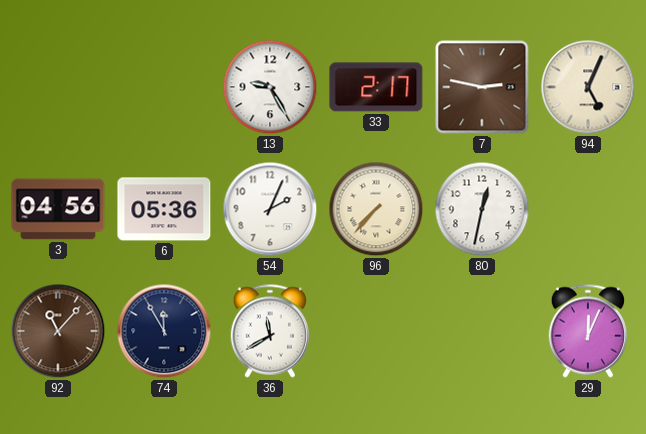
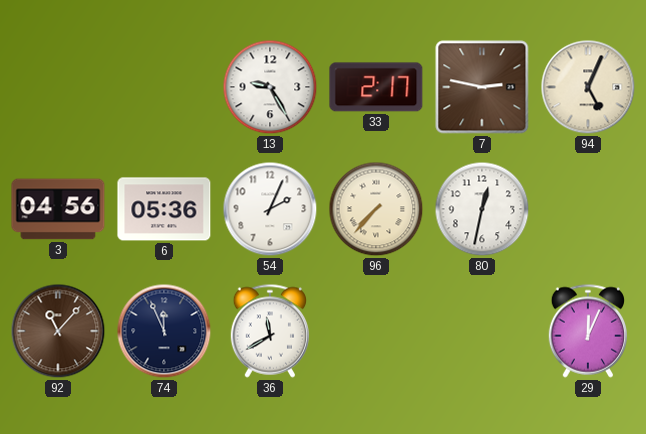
74: 11:55 -> 11:56
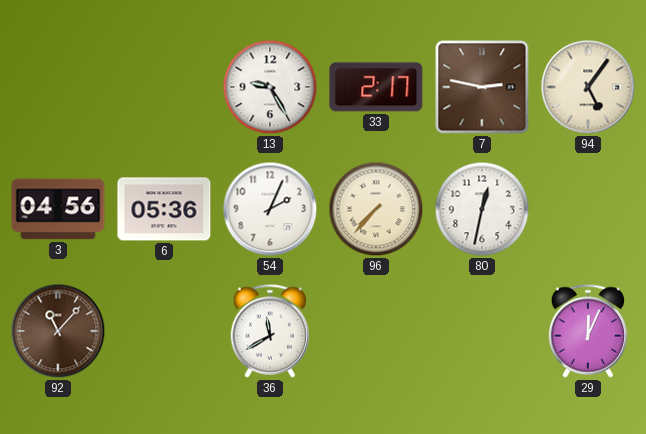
94: 5:04 -> 5:06
74: 11:56 -> none
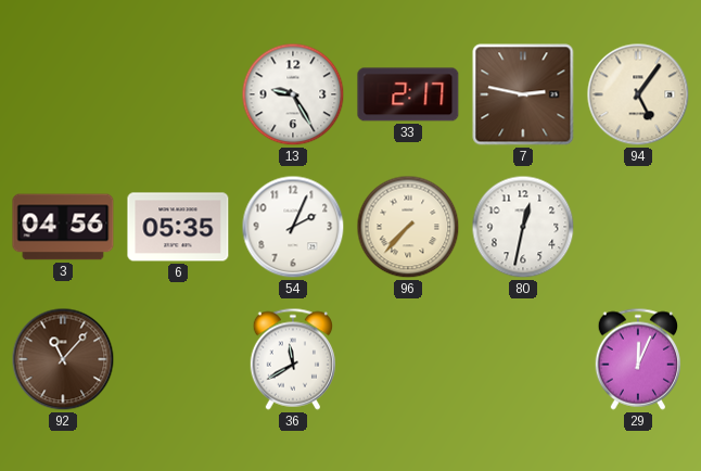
6: 05:36 -> 05:35
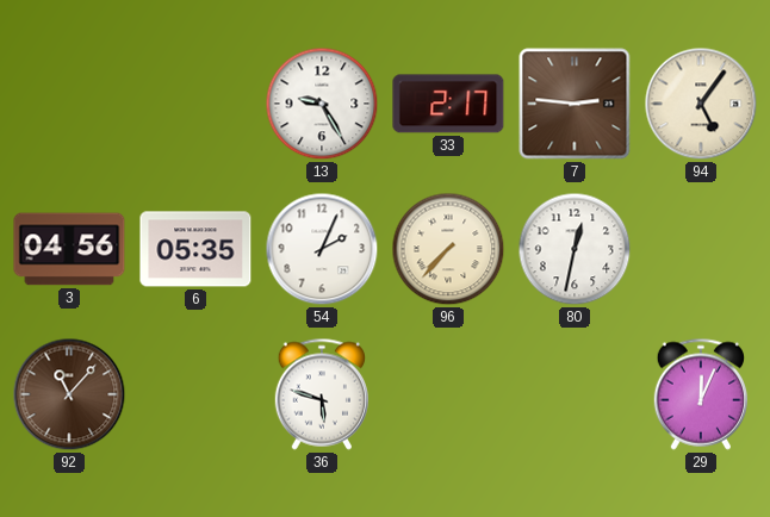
7: 2:47 -> 2:46
36: 11:40 -> 5:48
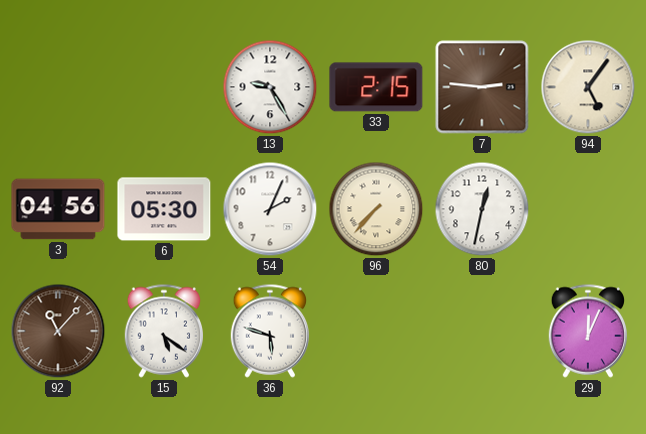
33: 2:17 -> 2:15
6: 05:35 -> 05:30
15: none -> 5:21
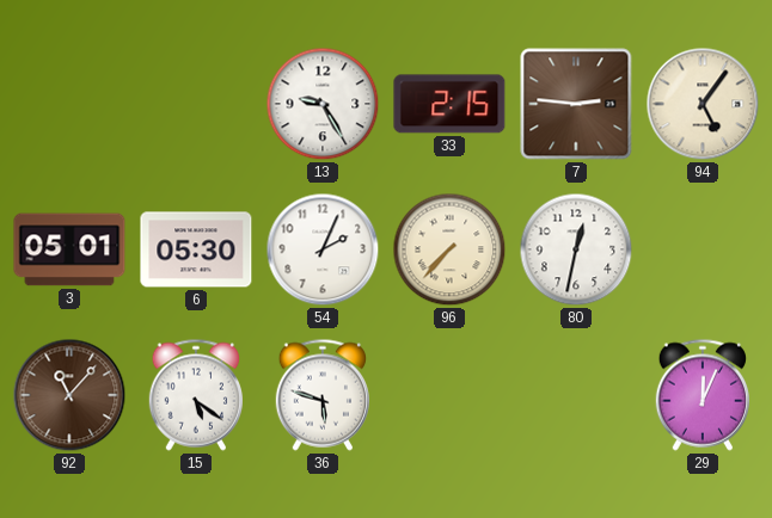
3: 04:56 -> 05:01
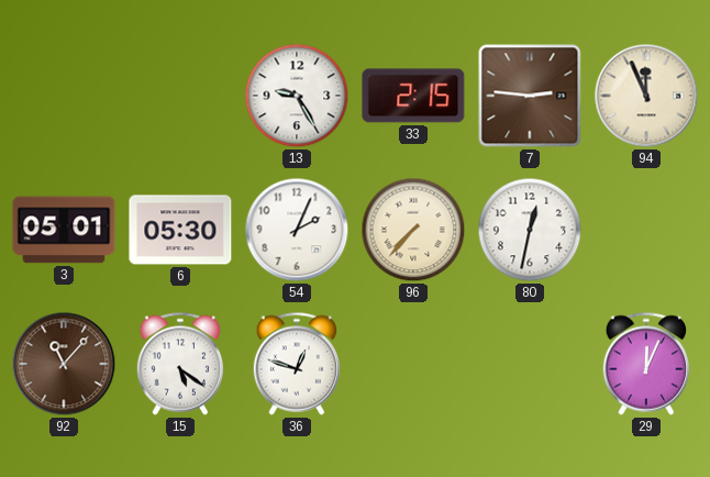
94: 5:06 -> 11:56
36: 5:48 -> 12:48
